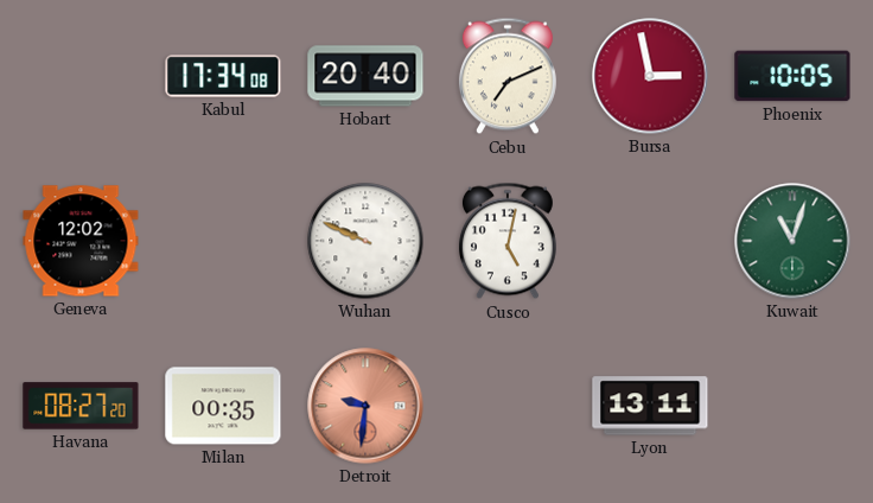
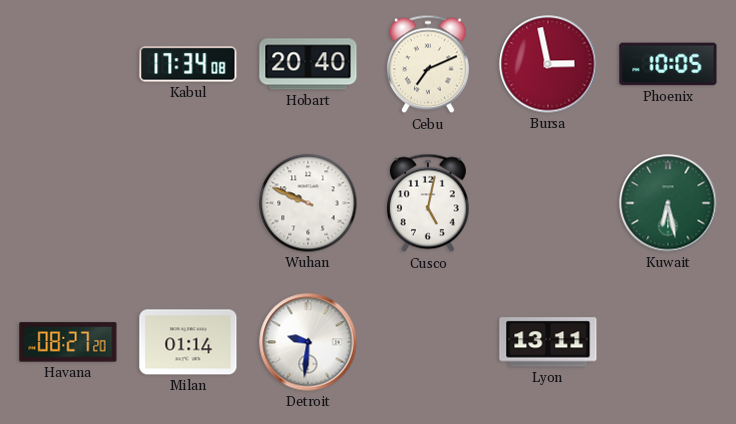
Geneva: 12:02 -> none
Kuwait: 11:03 -> 6:28
Milan: 00:35 -> 01:14
Detroit dial: salmon -> white
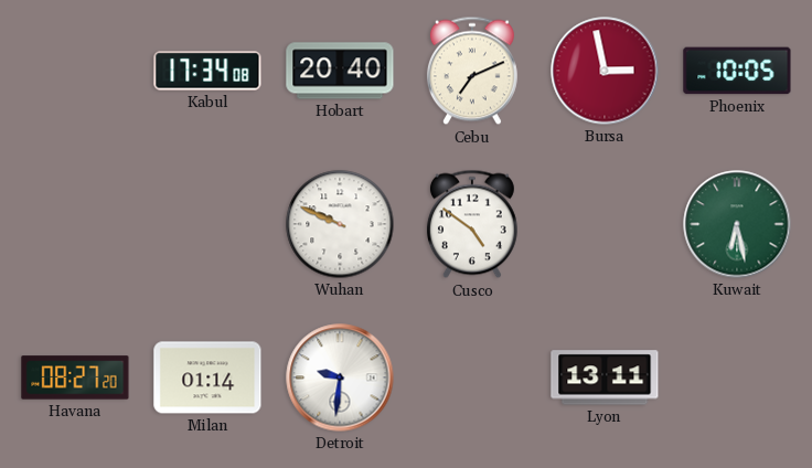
Cusco: 5:02 -> 4:51
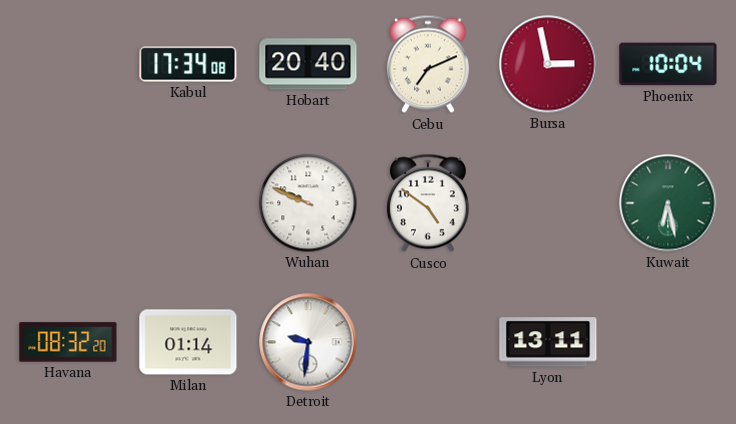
Phoenix: 10:05 -> 10:04
Havana: 08:27 -> 08:32
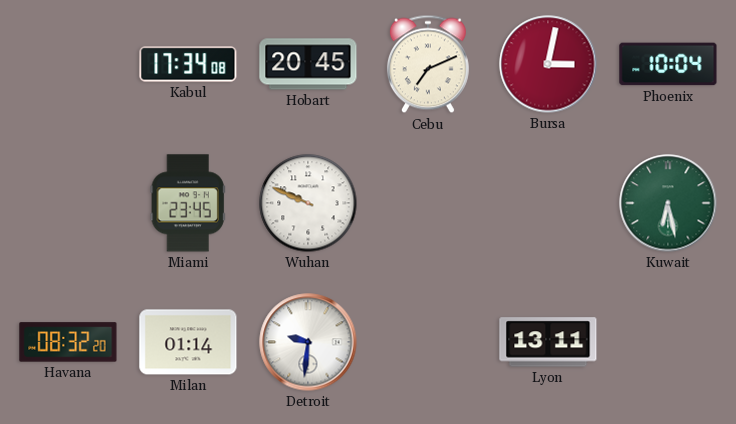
Hobart: 20:40 -> 20:45
Bursa: 2:58 -> 3:02
Miami: none -> 23:45
Cusco: 4:51 -> none
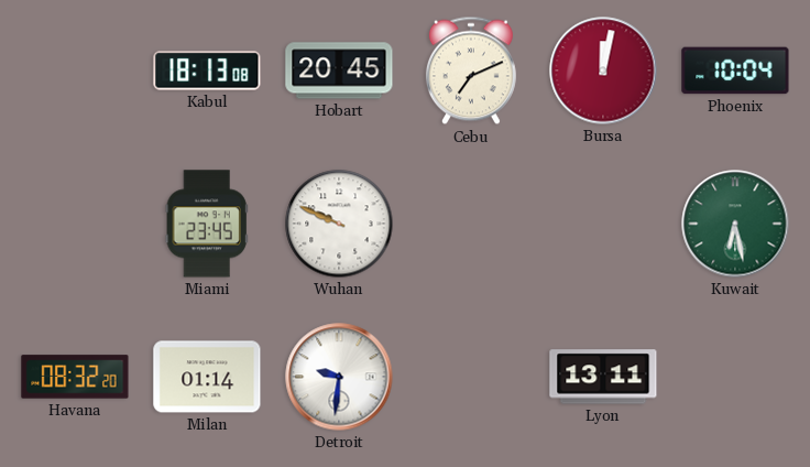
Kabul: 17:34 -> 18:13
Bursa: 3:02 -> 12:02
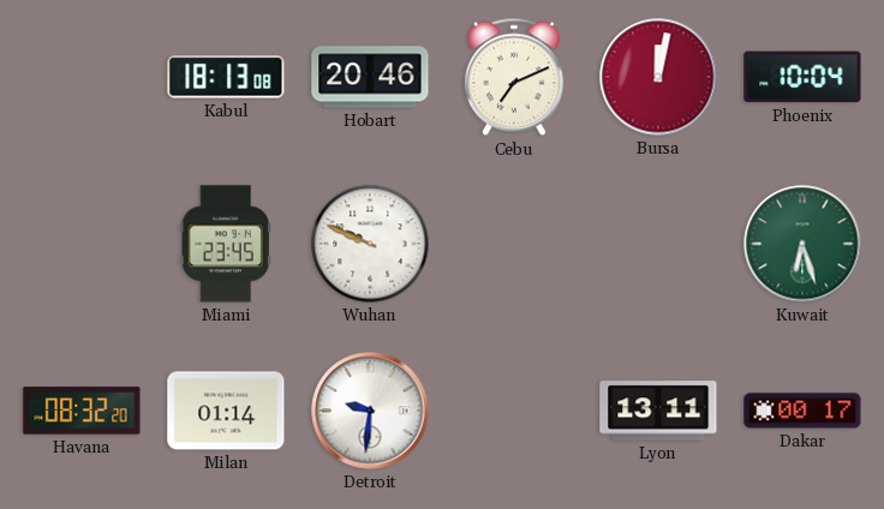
Hobart: 20:45 -> 20:46
Kuwait: 6:28 -> 6:27
Dakar: none -> 00:17
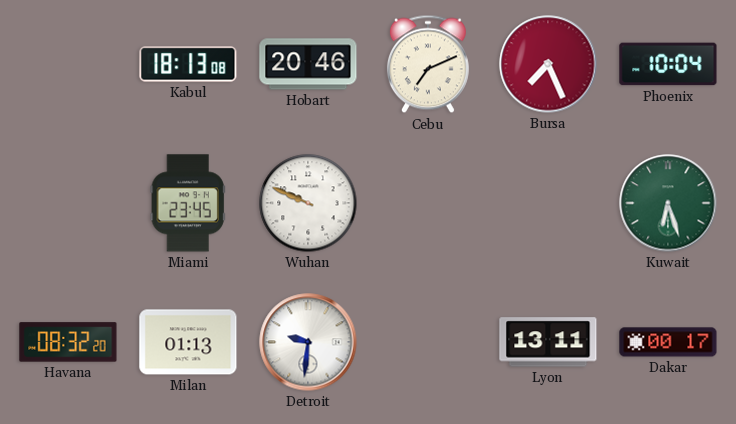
Bursa: 12:02 -> 7:26
Milan: 01:14 -> 01:13
